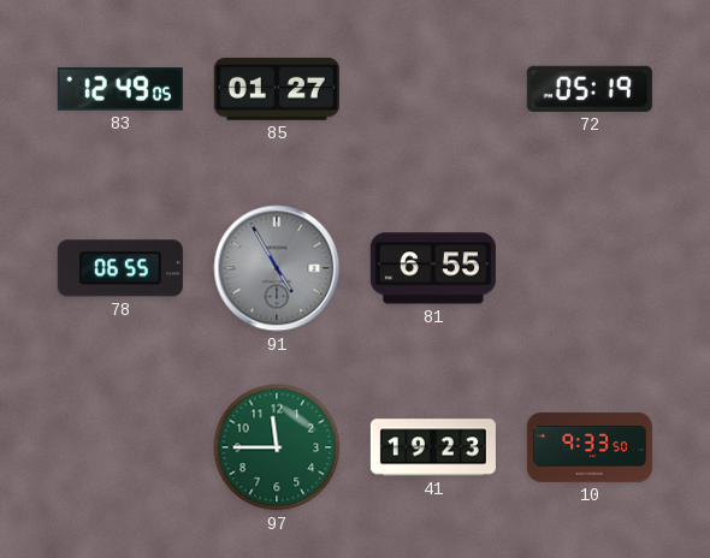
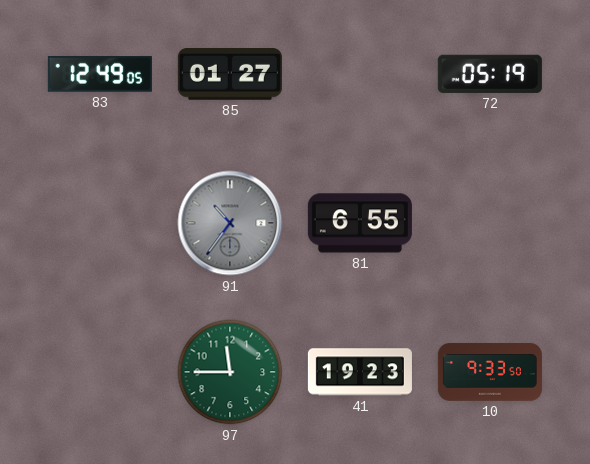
78: 06:55 -> none
91: 4:55 -> 10:36
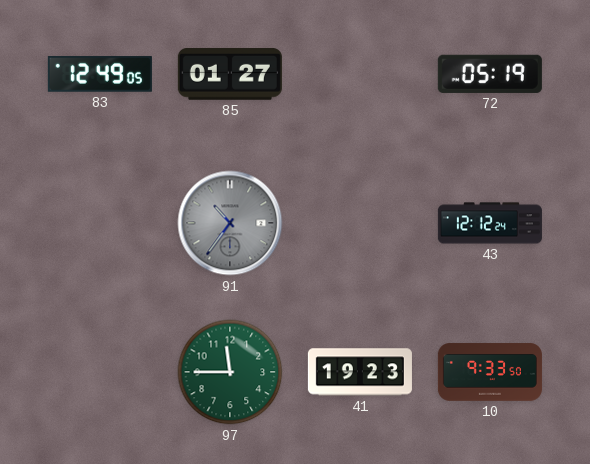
81: 6:55 -> none
43: none -> 12:12
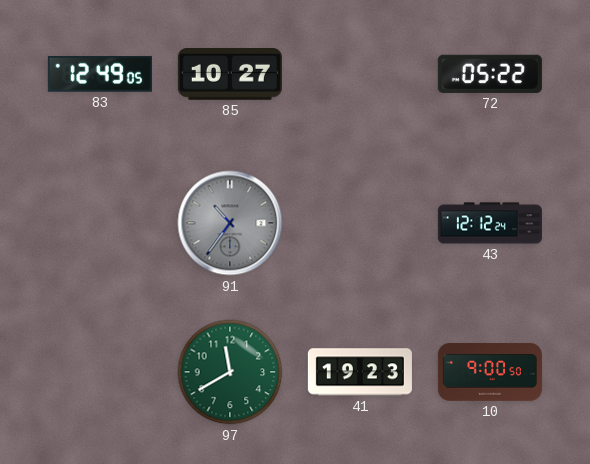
85: 01:27 -> 10:27
72: 05:19 -> 05:22
97: 11:45 -> 11:40
10: 9:33 -> 9:00
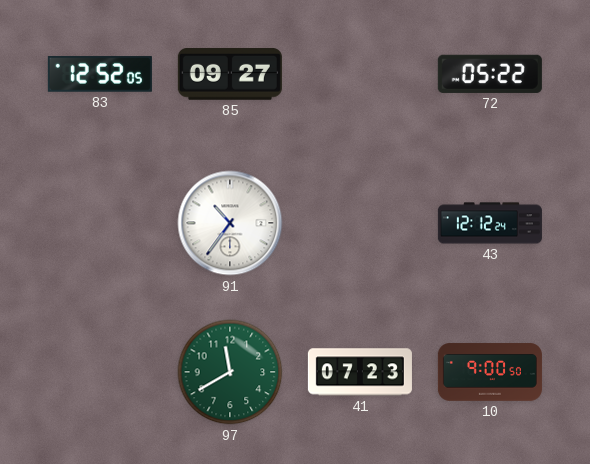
83: 12:49 -> 12:52
85: 10:27 -> 09:27
91 dial: grey -> white
41: 19:23 -> 07:23
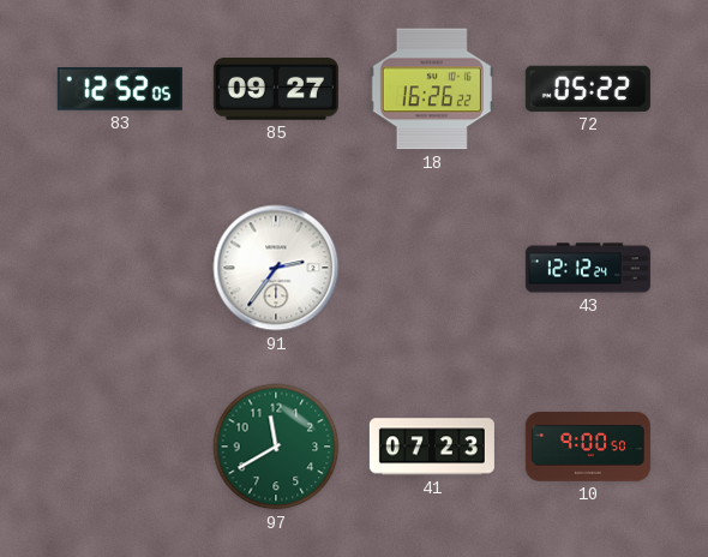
18: none -> 16:26
91: 10:36 -> 2:36
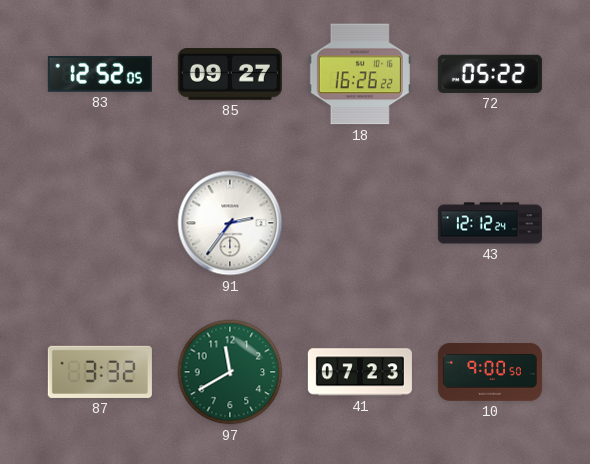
87: none -> 3:32
